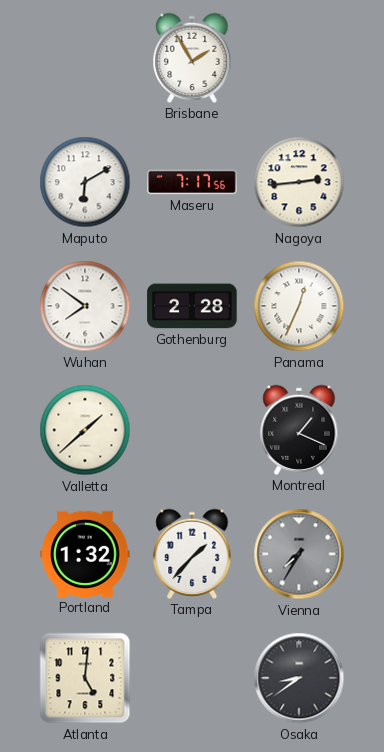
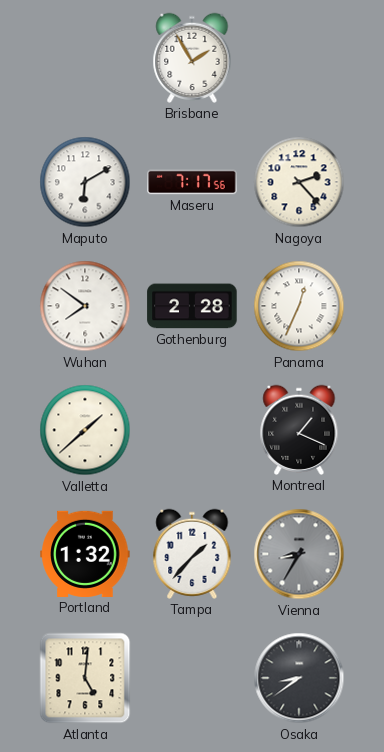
Nagoya: 2:44 -> 2:23
Vienna: 7:35 -> 8:35
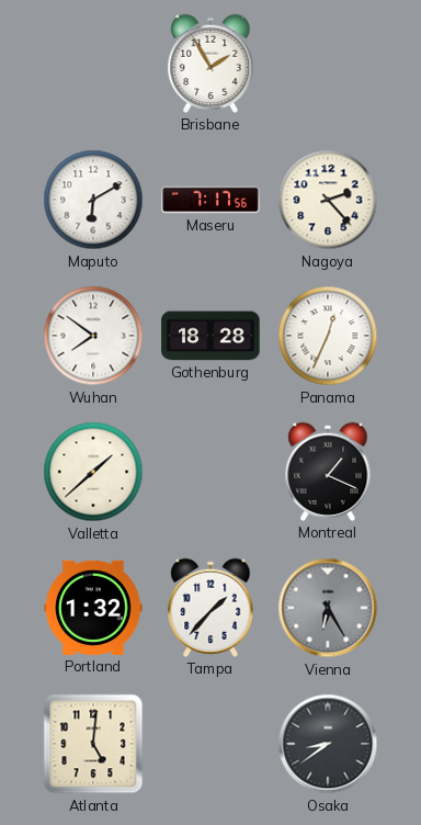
Gothenburg: 2:28 -> 18:28
Vienna: 8:35 -> 6:25
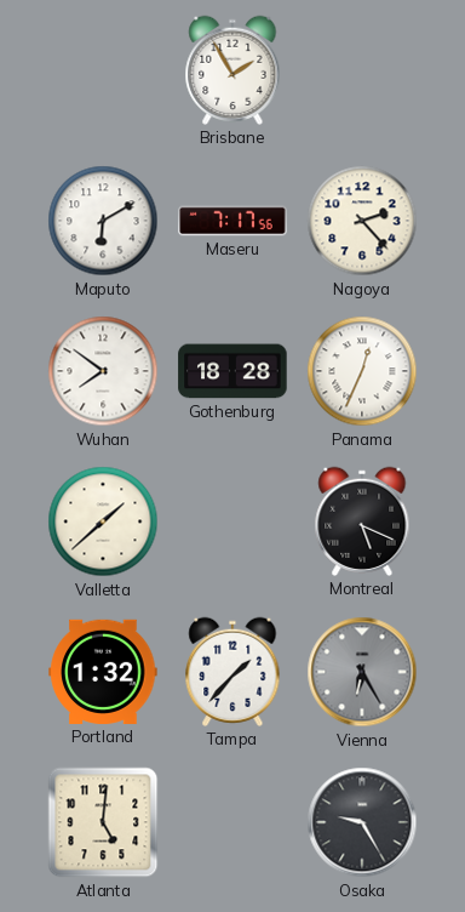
Montreal: 1:19 -> 5:19
Osaka: 8:39 -> 9:25
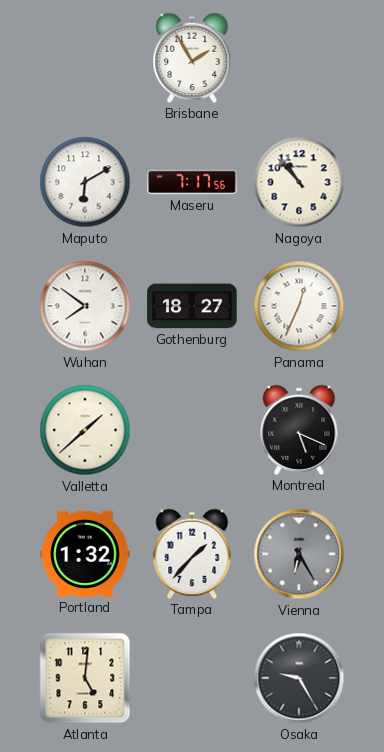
Nagoya: 2:23 -> 10:53
Gothenburg: 18:28 -> 18:27
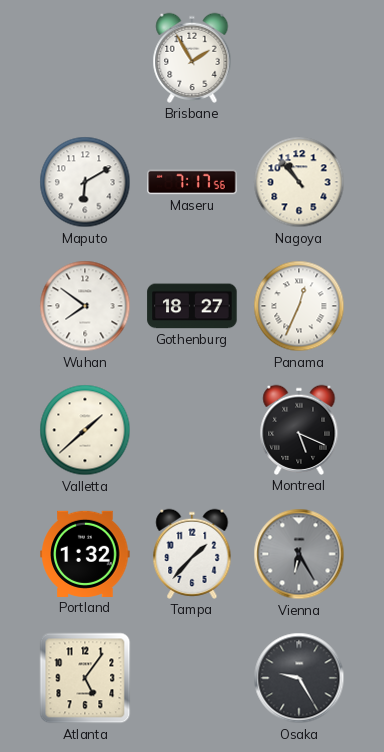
Atlanta: 5:01 -> 5:06
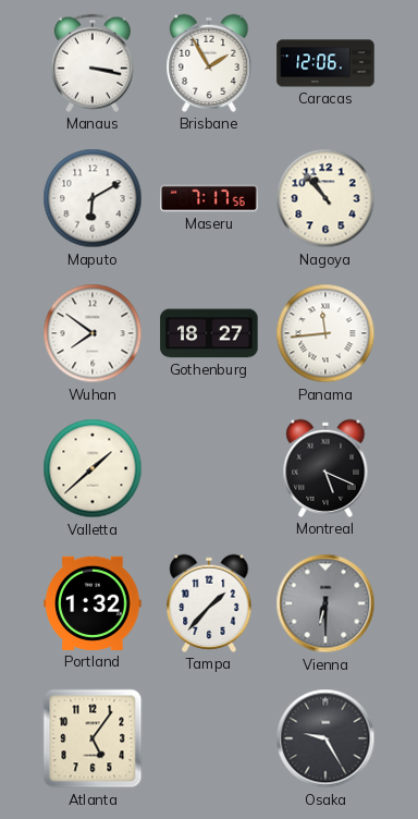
Manaus: none -> 3:17
Caracas: none -> 12:06
Panama: 12:34 -> 11:44
Vienna: 6:25 -> 6:30
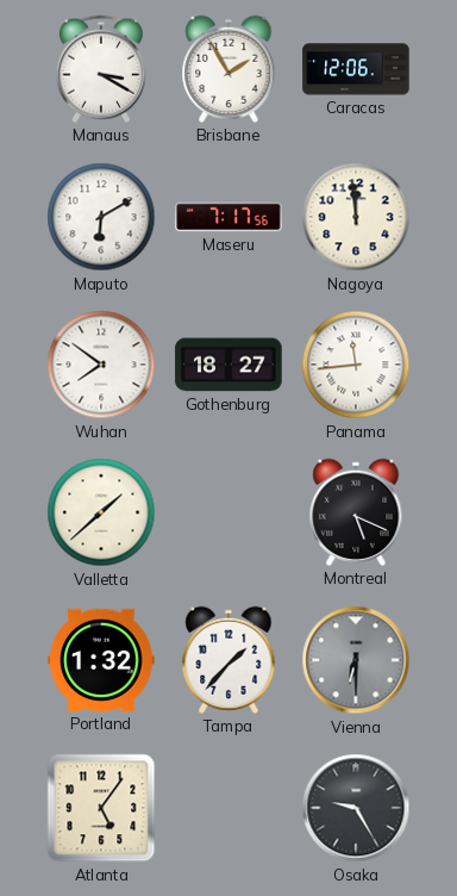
Manaus: 3:17 -> 3:20
Nagoya: 10:53 -> 11:59
